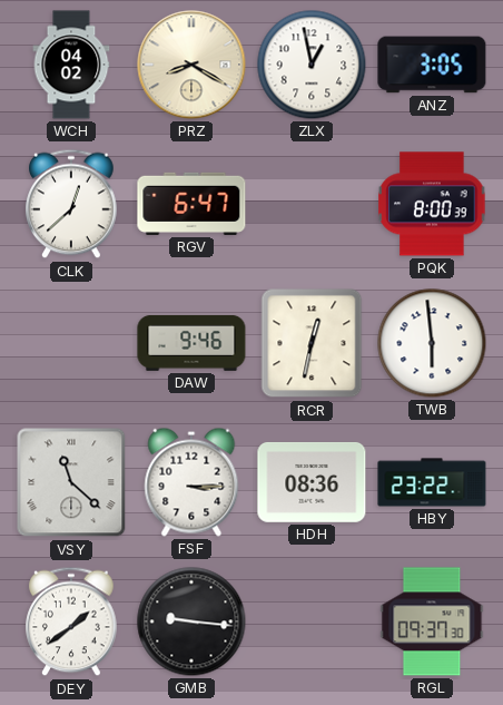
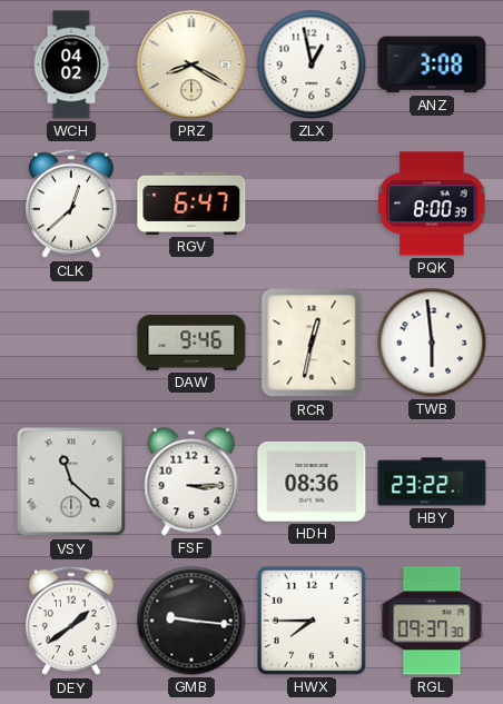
ANZ: 3:05 -> 3:08
HWX: none -> 7:45
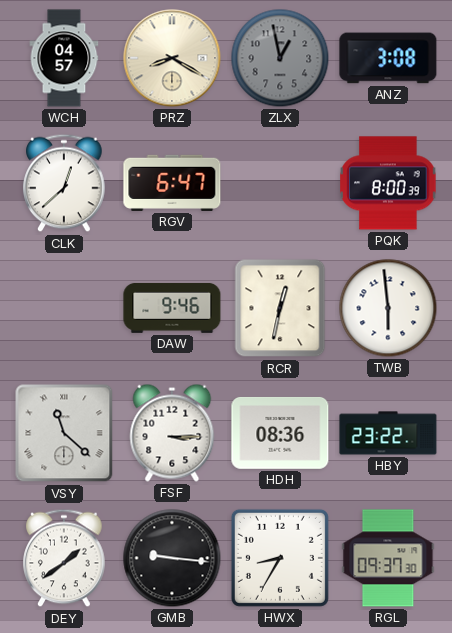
WCH: 04:02 -> 04:57
ZLX dial: white -> grey
HWX: 7:45 -> 8:35
